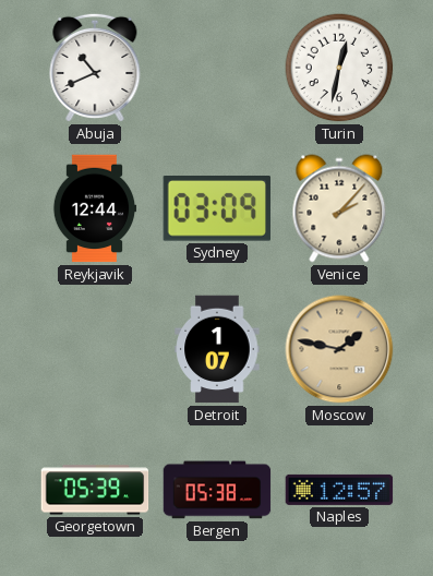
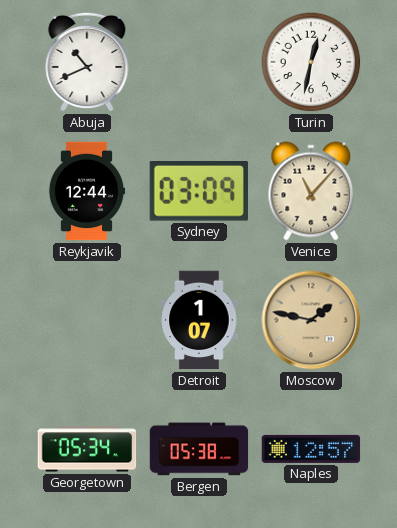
Venice: 2:07 -> 11:07
Georgetown: 05:39 -> 05:34
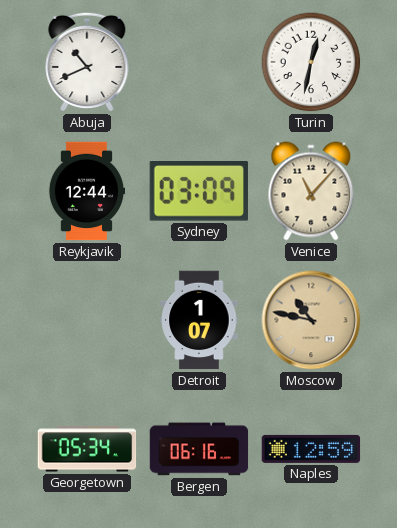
Moscow: 1:47 -> 10:47
Bergen: 05:38 -> 06:16
Naples: 12:57 -> 12:59
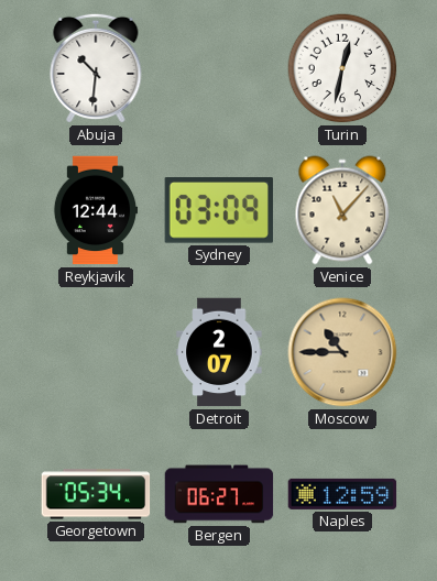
Abuja: 10:41 -> 10:31
Detroit: 1:07 -> 2:07
Moscow: 10:47 -> 10:45
Bergen: 06:16 -> 06:27
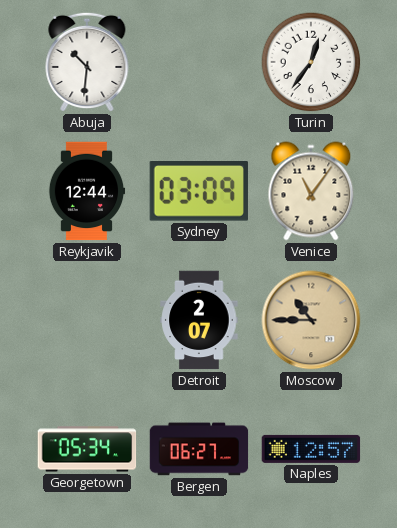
Turin: 12:32 -> 12:36
Venice: 11:07 -> 11:06
Naples: 12:59 -> 12:57
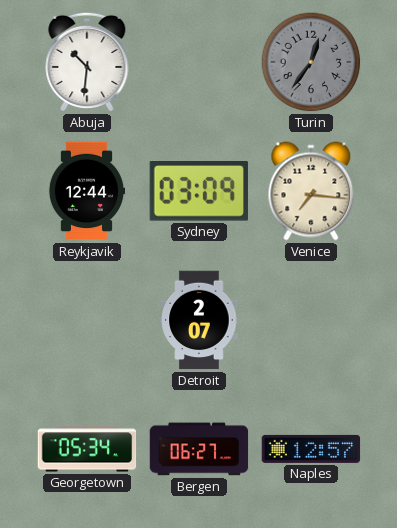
Turin dial: white -> grey
Venice: 11:06 -> 7:16
Moscow: 10:45 -> none
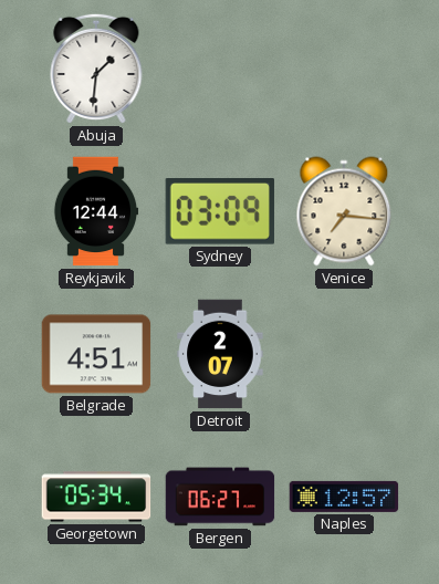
Abuja: 10:31 -> 1:31
Turin: 12:36 -> none
Belgrade: none -> 4:51
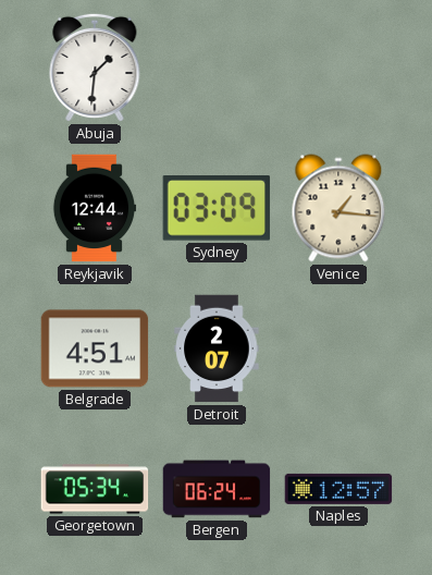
Venice: 7:16 -> 1:16
Bergen: 06:27 -> 06:24
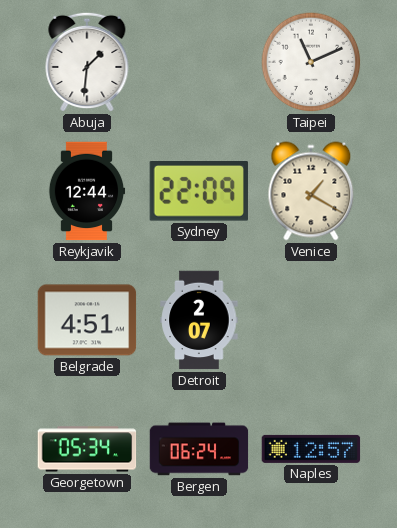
Taipei: none -> 11:11
Sydney: 03:09 -> 22:09
Venice: 1:16 -> 1:20
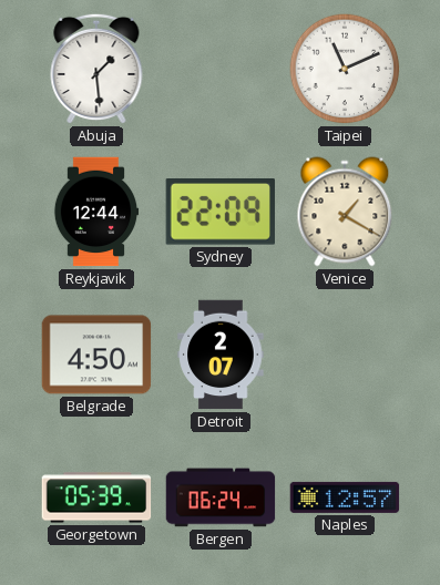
Abuja: 1:31 -> 1:29
Belgrade: 4:51 -> 4:50
Georgetown: 05:34 -> 05:39
